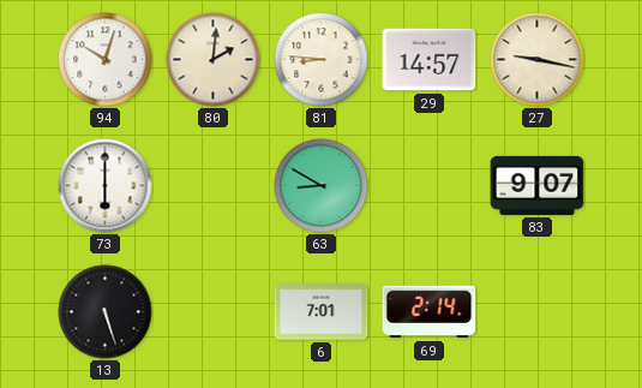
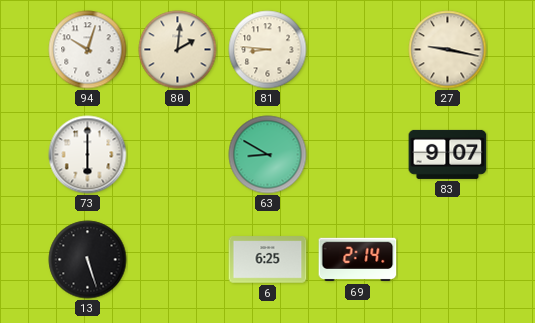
29: 14:57 -> none
6: 7:01 -> 6:25
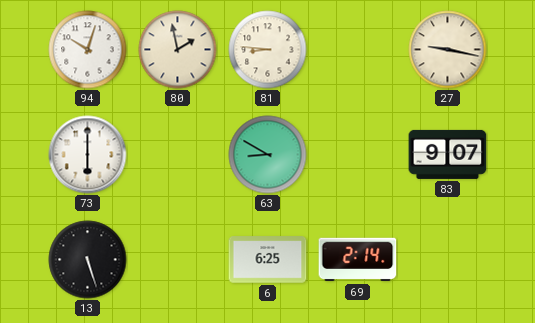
80: 2:01 -> 1:58
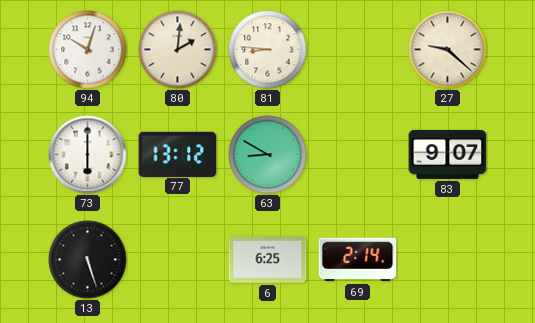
80: 1:58 -> 2:01
27: 9:17 -> 9:22
77: none -> 13:12
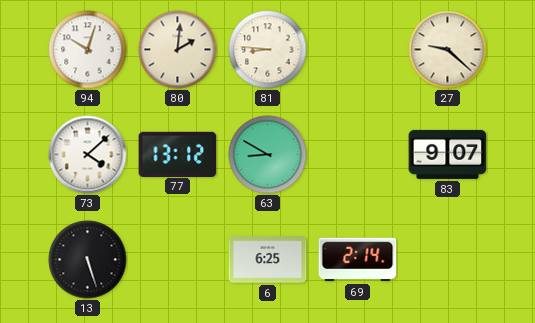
73: 6:00 -> 4:08
